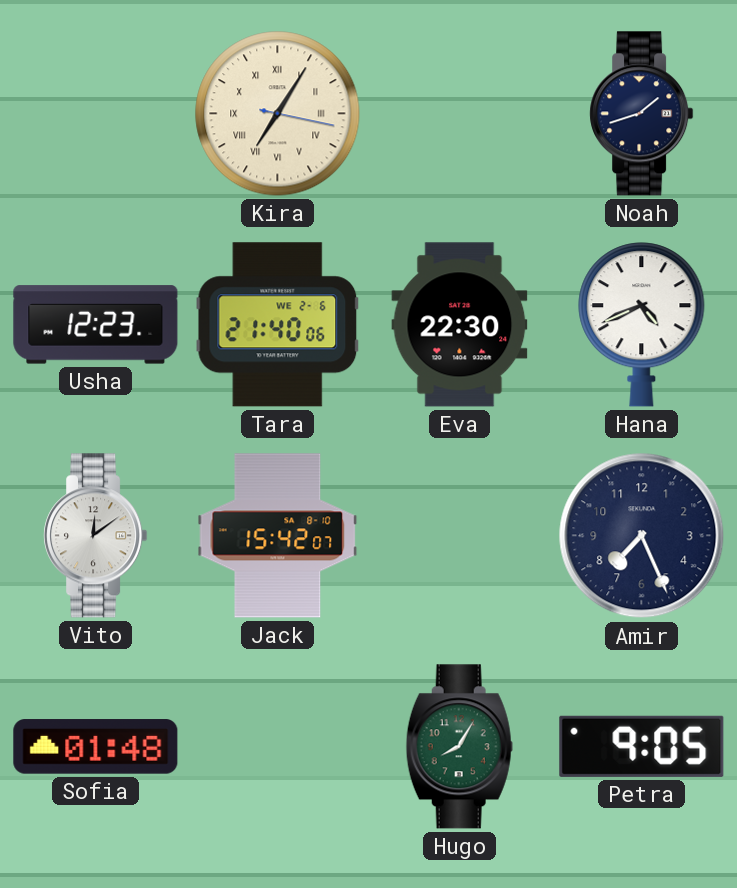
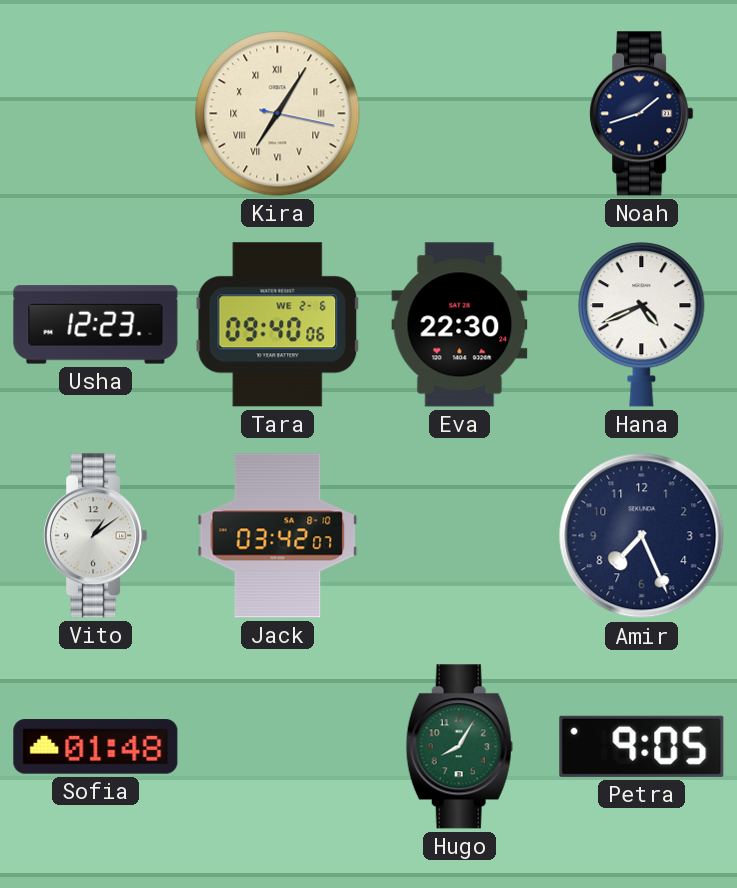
Tara: 21:40 -> 09:40
Vito: 12:09 -> 1:09
Jack: 15:42 -> 03:42
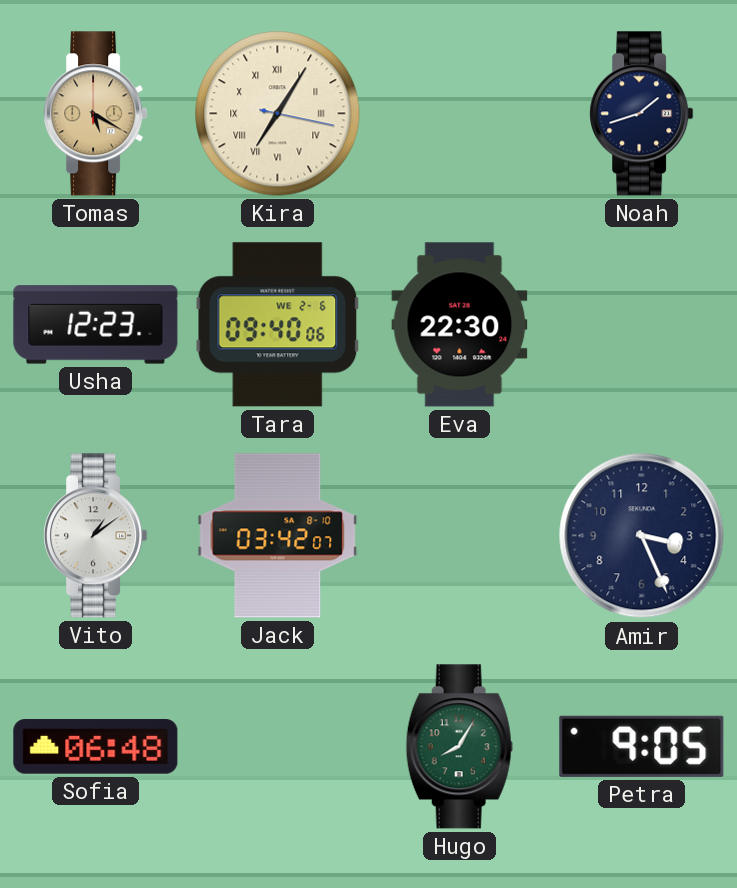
Tomas: none -> 5:20
Hana: 4:41 -> none
Amir: 7:26 -> 3:26
Sofia: 01:48 -> 06:48
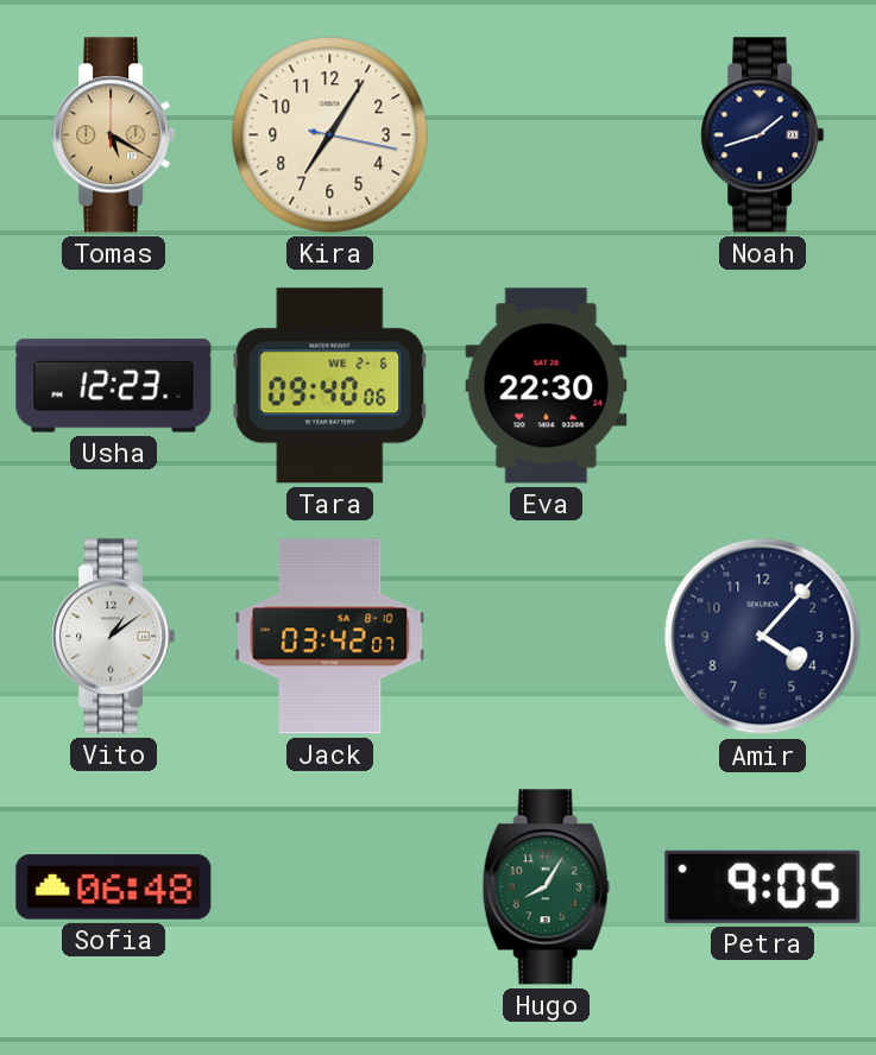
Kira numerals: Roman -> Arabic
Amir: 3:26 -> 4:07
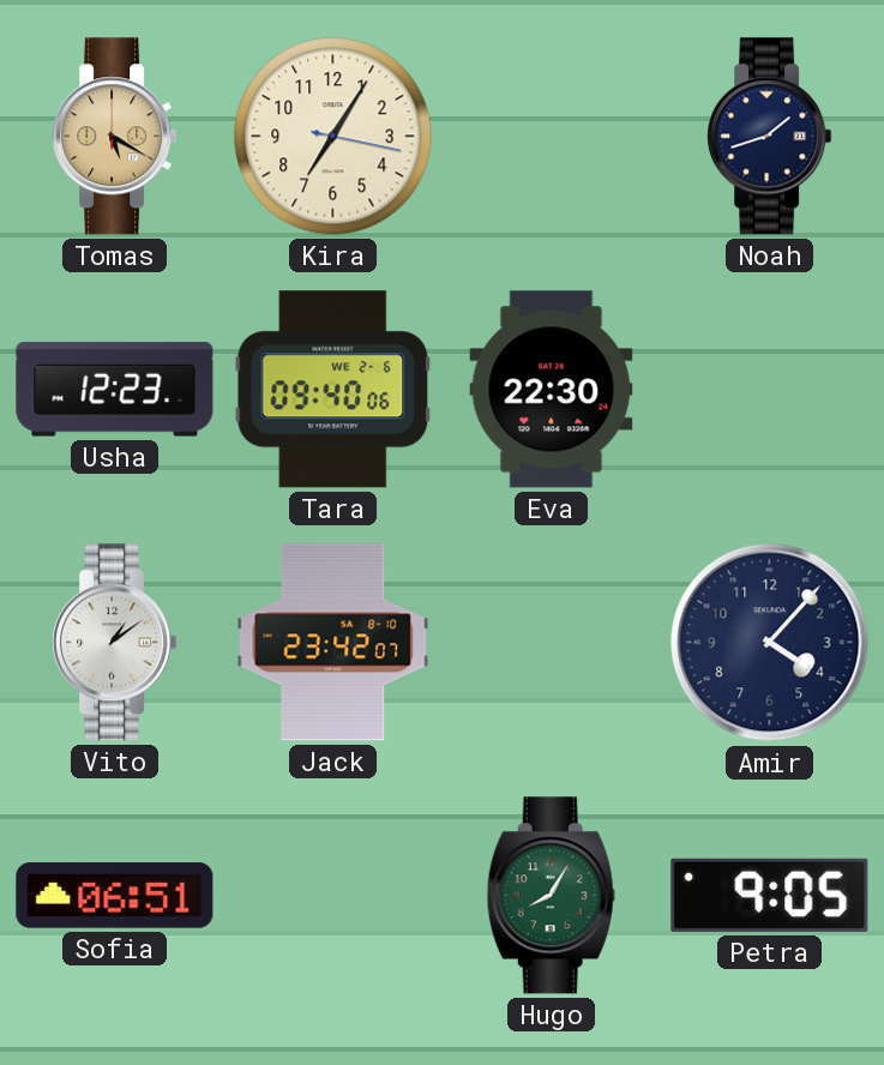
Jack: 03:42 -> 23:42
Sofia: 06:48 -> 06:51
